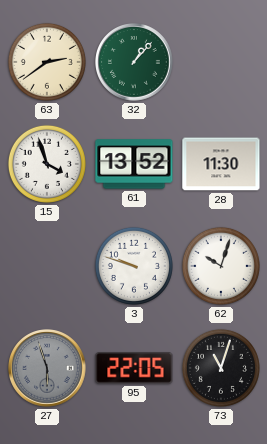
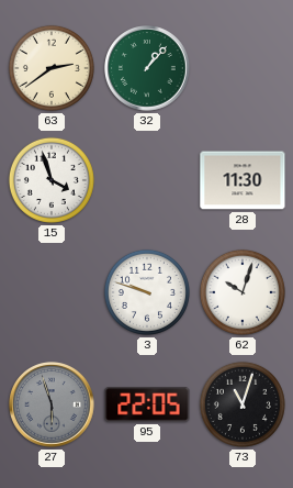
61: 13:52 -> none
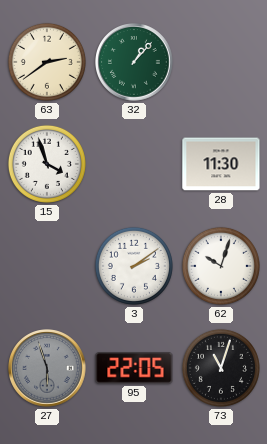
3: 9:48 -> 2:09
